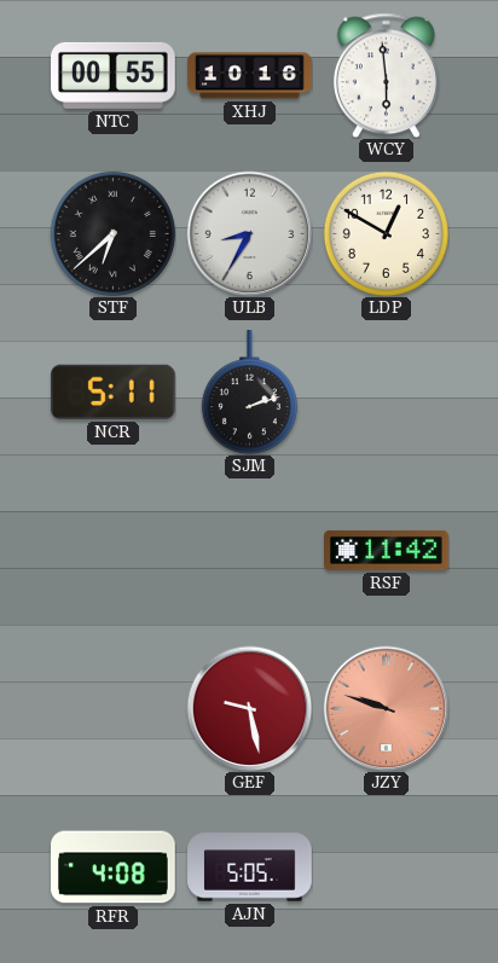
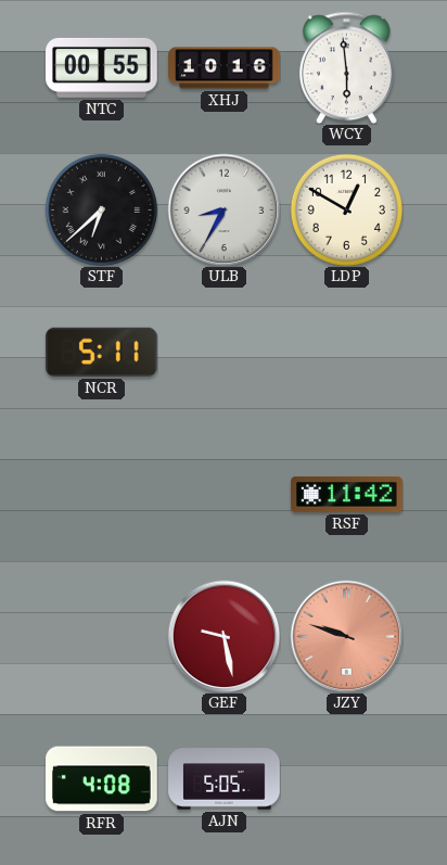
SJM: 2:12 -> none
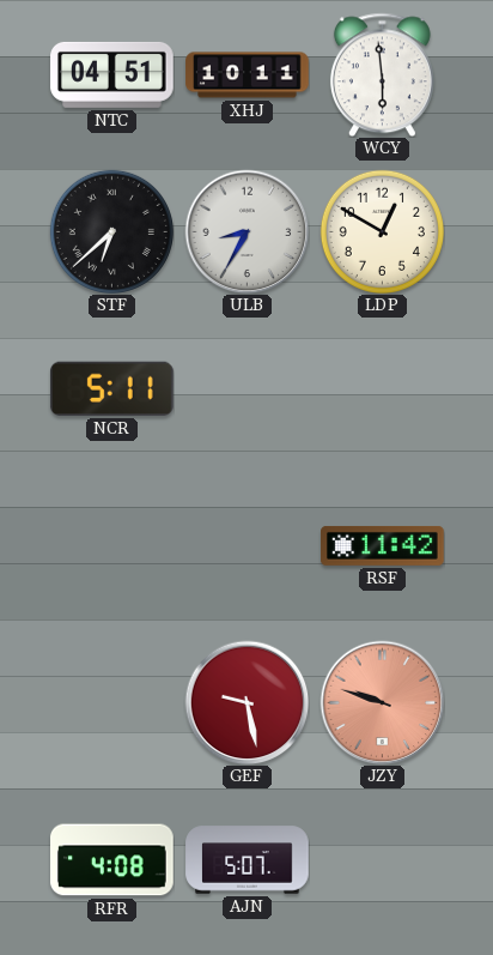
NTC: 00:55 -> 04:51
XHJ: 10:16 -> 10:11
AJN: 5:05 -> 5:07
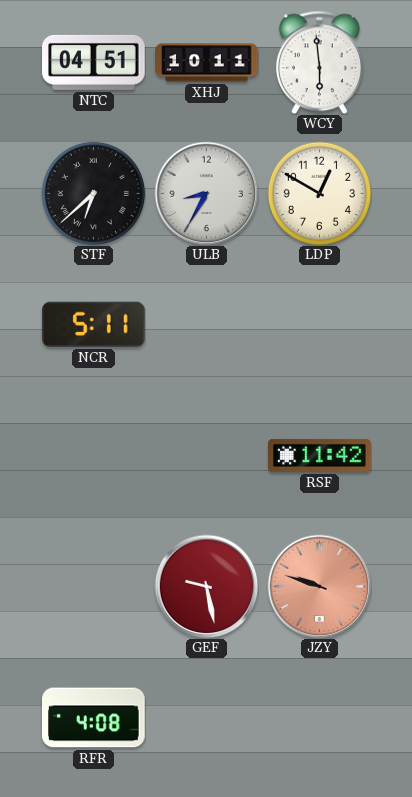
AJN: 5:07 -> none
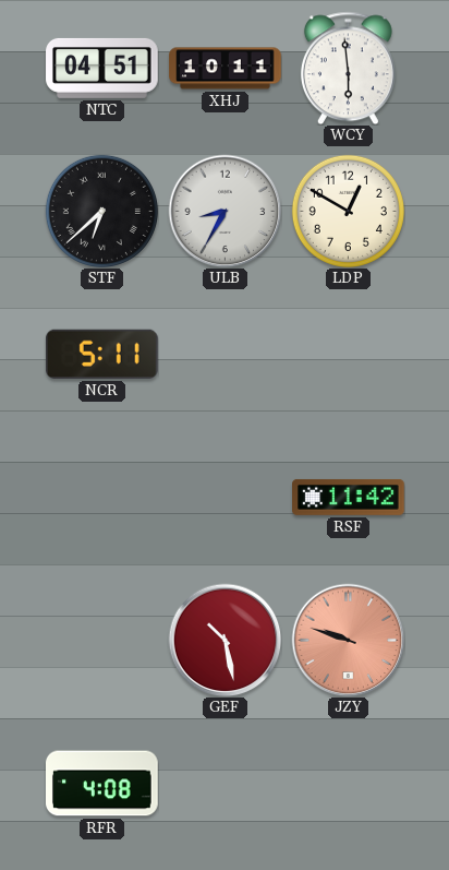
GEF: 9:28 -> 10:28
